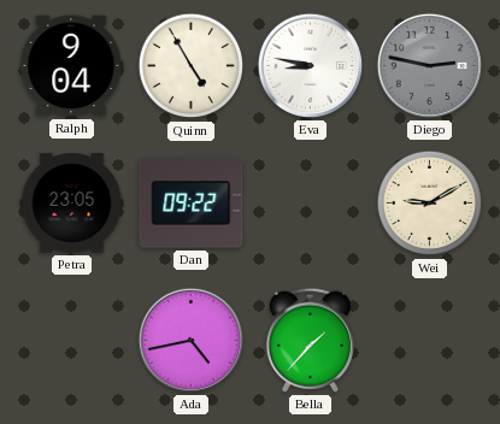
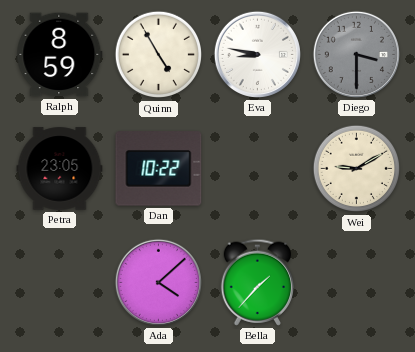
Ralph: 9:04 -> 8:59
Diego: 2:47 -> 3:30
Dan: 09:22 -> 10:22
Ada: 4:43 -> 4:08
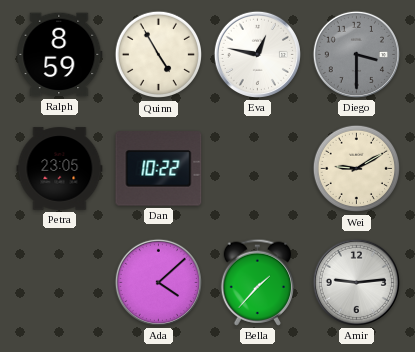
Eva: 8:47 -> 12:47
Amir: none -> 9:14
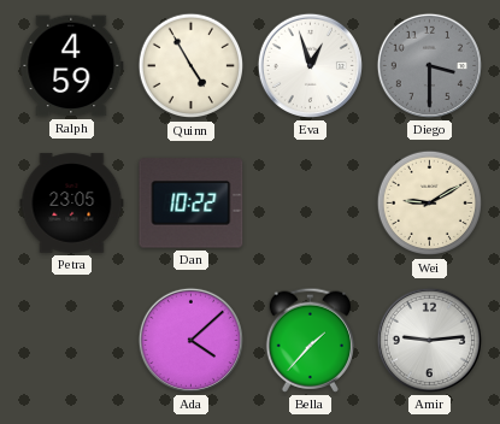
Ralph: 8:59 -> 4:59
Eva: 12:47 -> 12:57
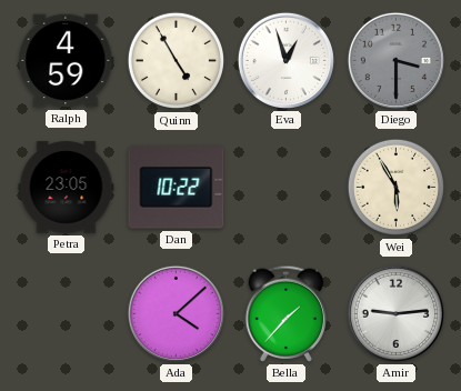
Wei: 9:10 -> 5:55
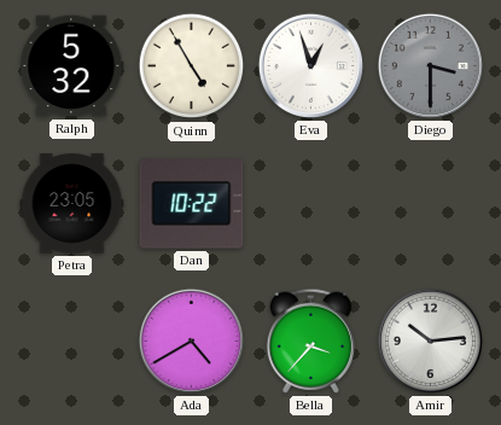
Ralph: 4:59 -> 5:32
Wei: 5:55 -> none
Ada: 4:08 -> 4:40
Bella: 1:37 -> 3:37
Amir: 9:14 -> 10:14
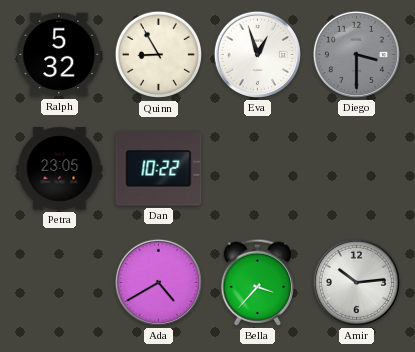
Quinn: 4:55 -> 8:55
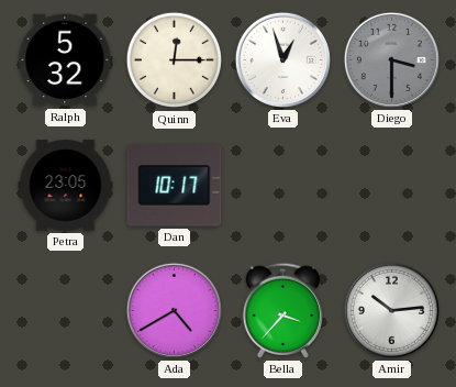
Quinn: 8:55 -> 12:15
Dan: 10:22 -> 10:17
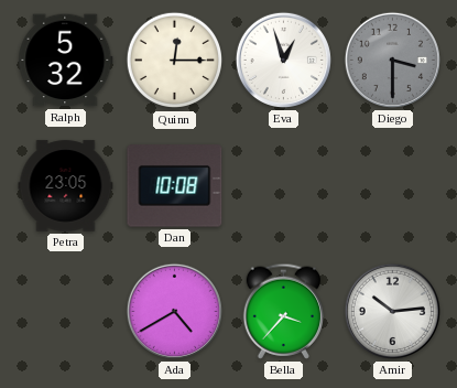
Dan: 10:17 -> 10:08
